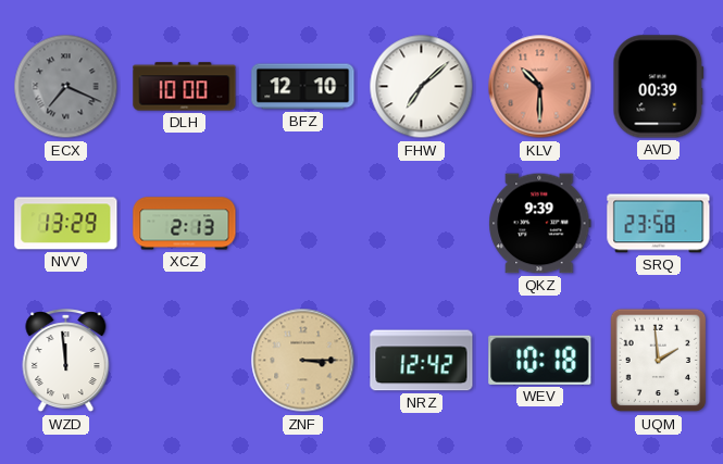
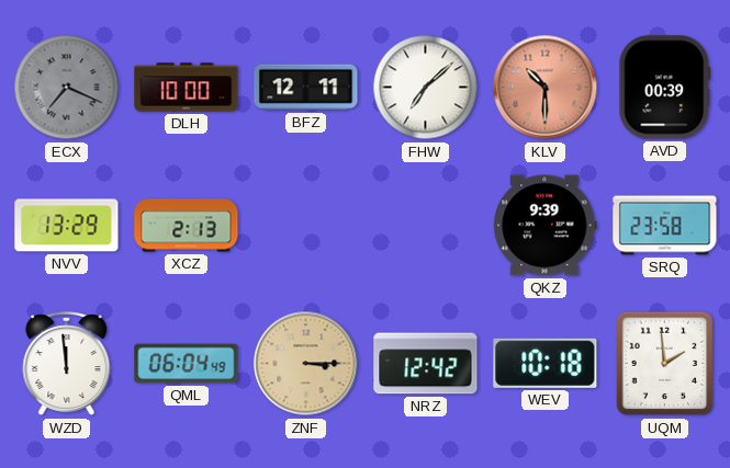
BFZ: 12:10 -> 12:11
QML: none -> 06:04
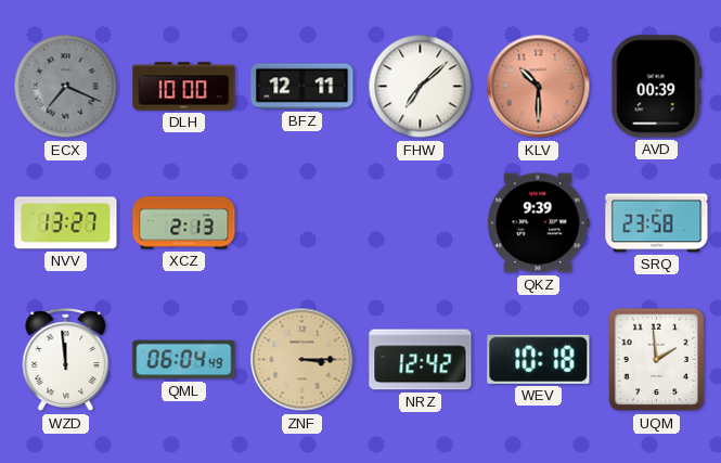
NVV: 13:29 -> 13:27
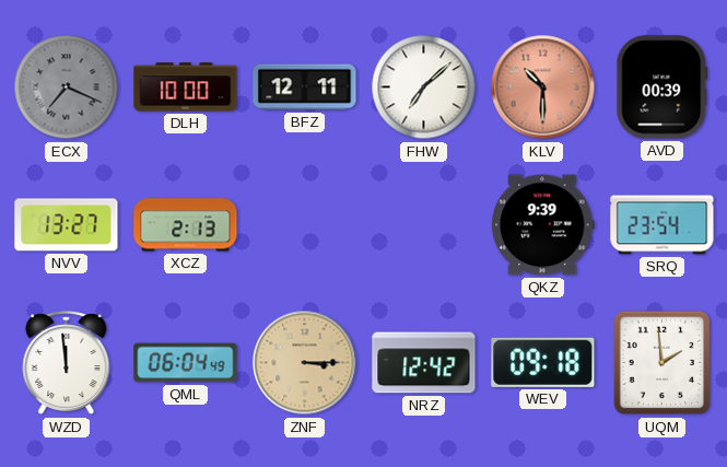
SRQ: 23:58 -> 23:54
WEV: 10:18 -> 09:18
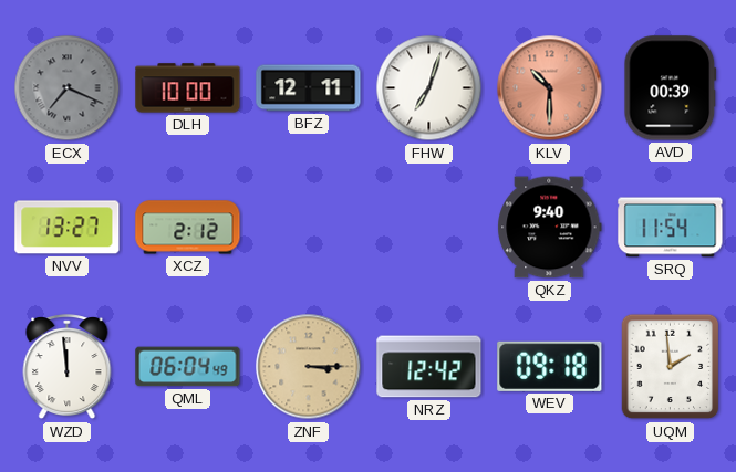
FHW: 7:08 -> 7:03
XCZ: 2:13 -> 2:12
QKZ: 9:39 -> 9:40
SRQ: 23:54 -> 11:54
